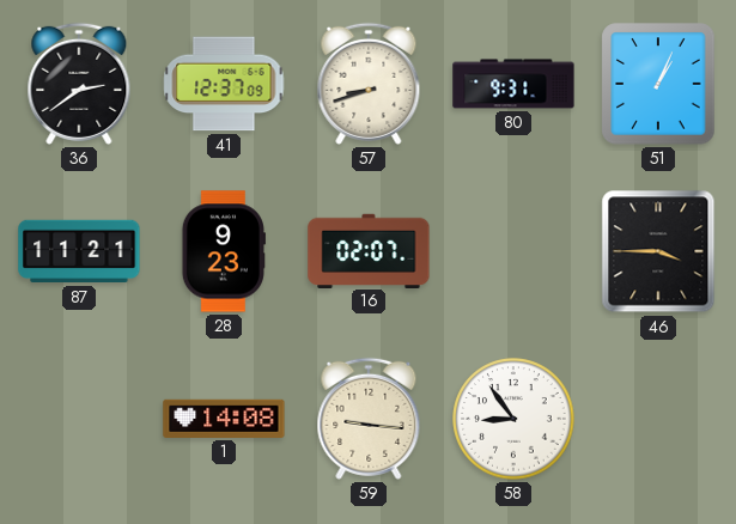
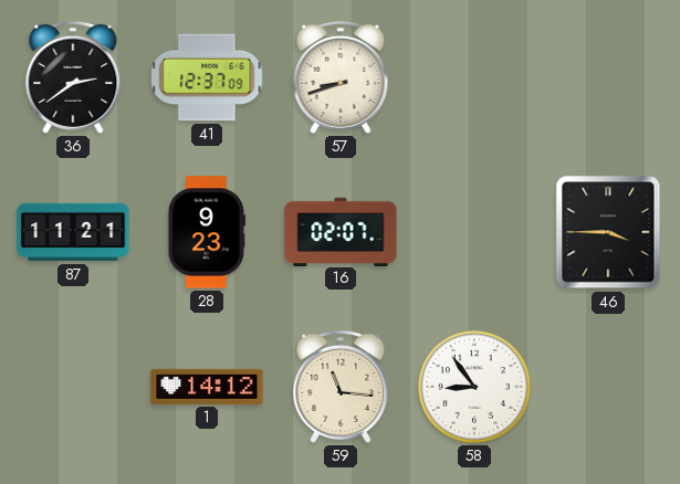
80: 9:31 -> none
51: 1:04 -> none
1: 14:08 -> 14:12
59: 9:16 -> 11:16
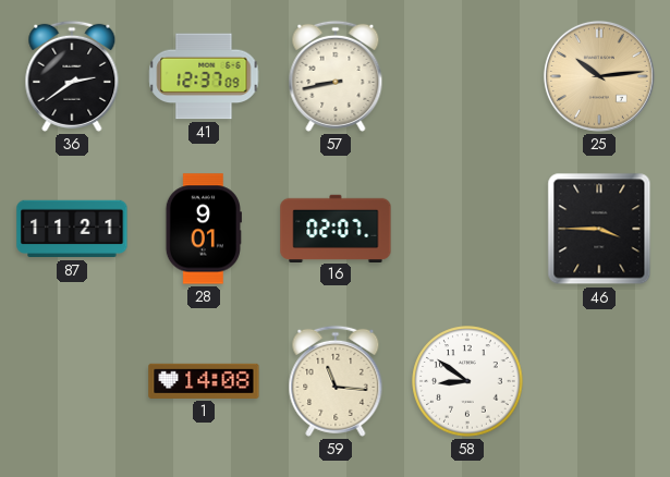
57: 8:42 -> 8:43
25: none -> 10:14
28: 9:23 -> 9:01
1: 14:12 -> 14:08
58: 8:54 -> 8:51
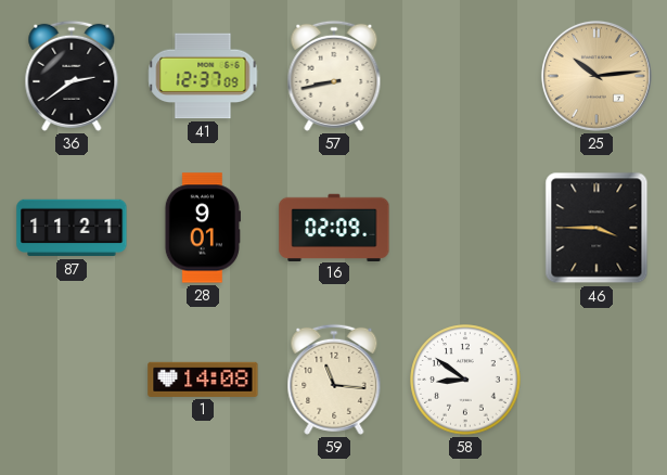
16: 02:07 -> 02:09
